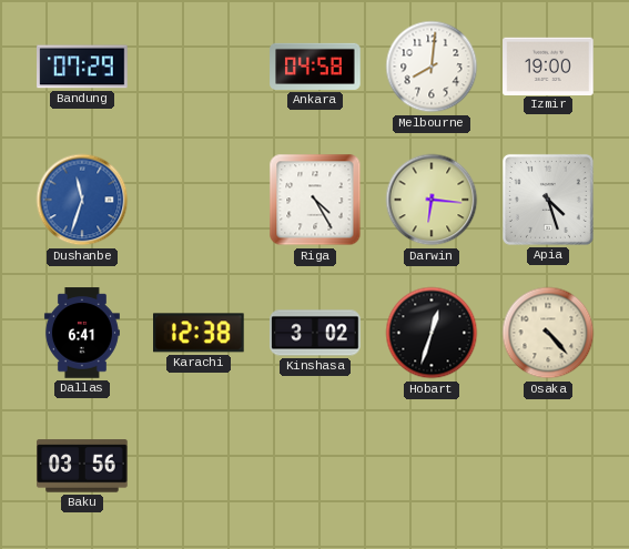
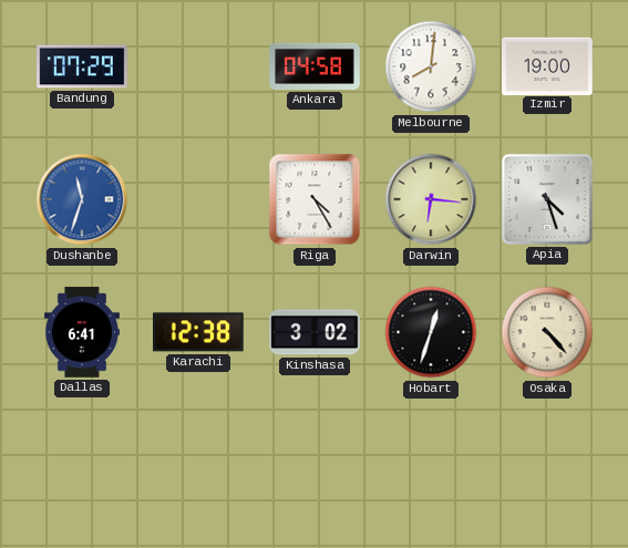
Baku: 03:56 -> none
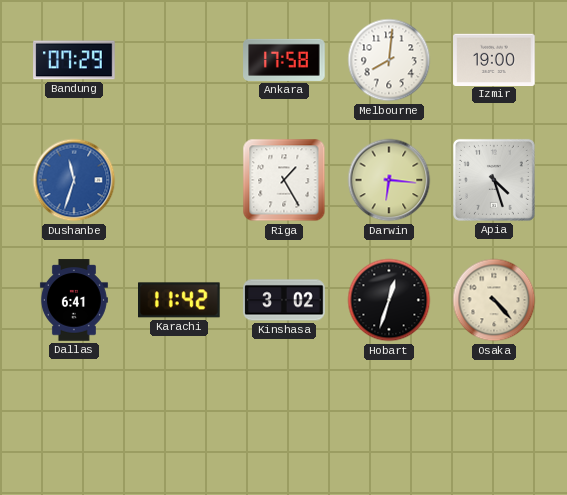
Ankara: 04:58 -> 17:58
Riga: 4:25 -> 1:25
Karachi: 12:38 -> 11:42
